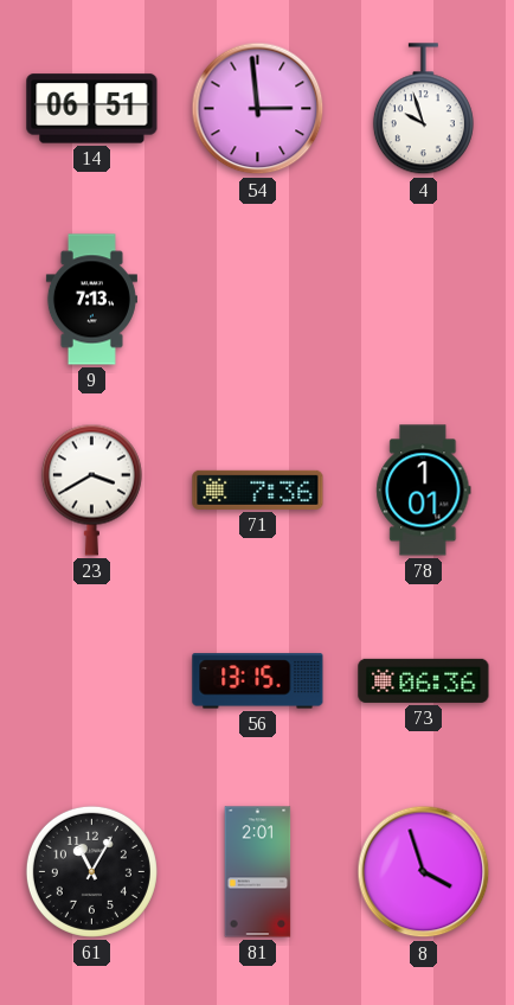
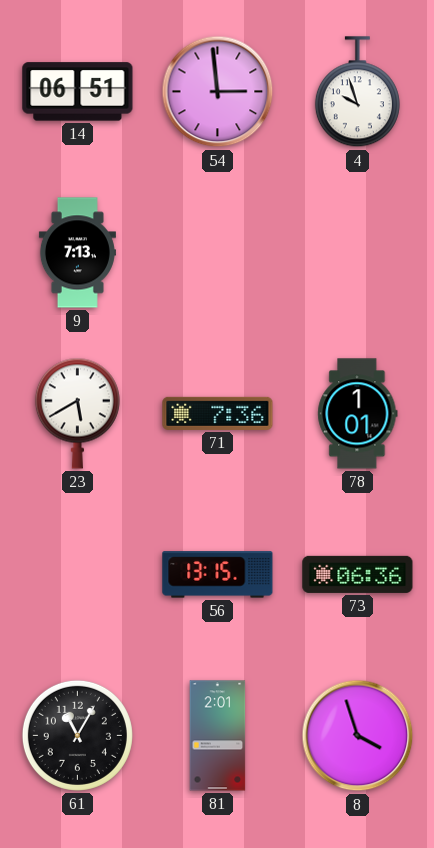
23: 3:40 -> 5:40
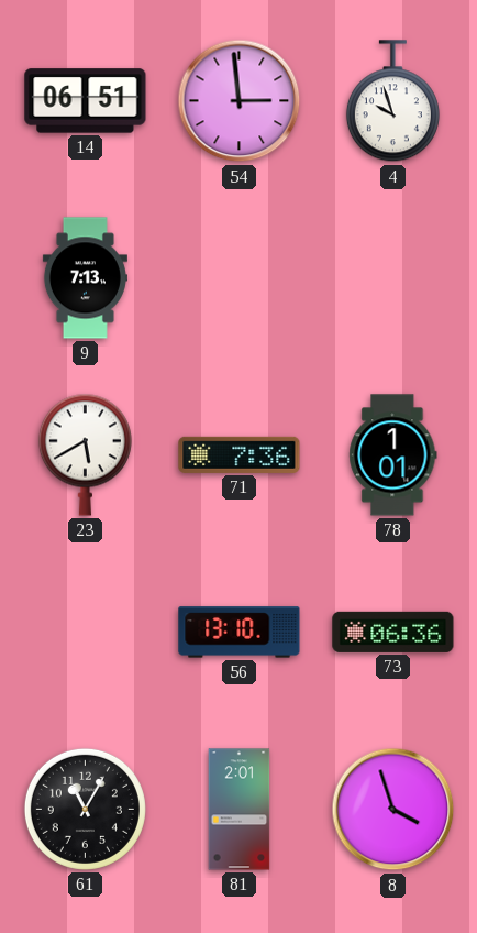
56: 13:15 -> 13:10
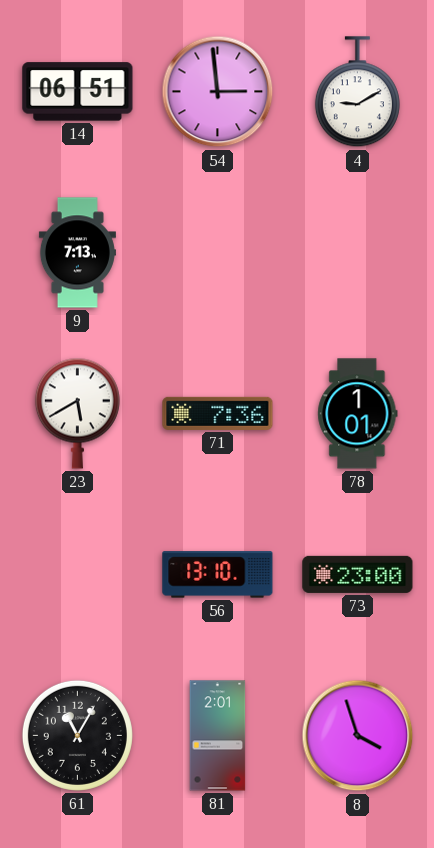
4: 9:57 -> 9:10
73: 06:36 -> 23:00
